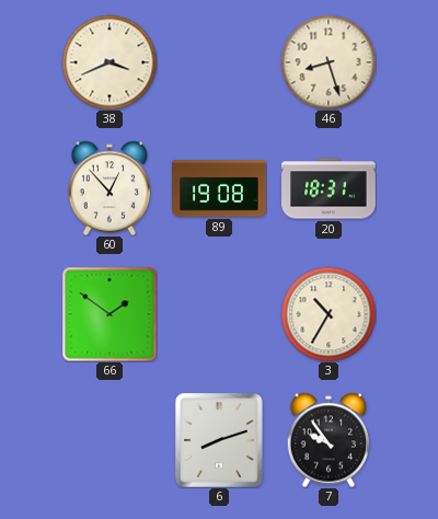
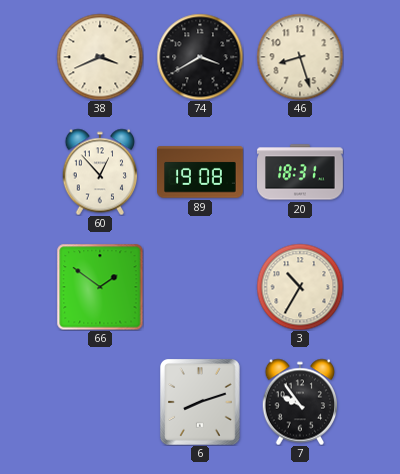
74: none -> 3:40
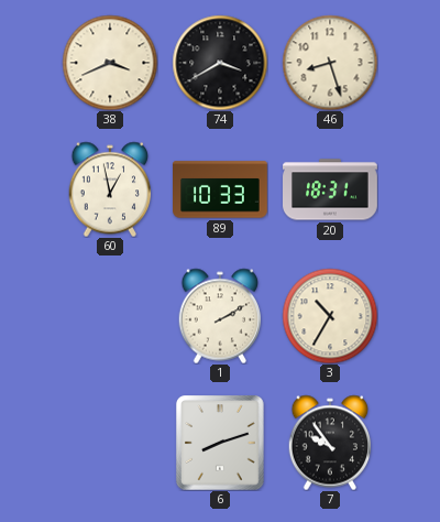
60: 12:53 -> 12:58
89: 19:08 -> 10:33
66: 1:51 -> none
1: none -> 2:10
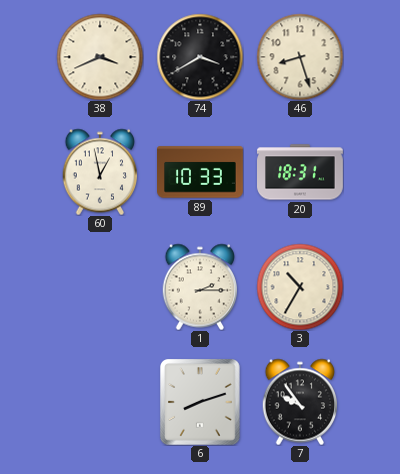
1: 2:10 -> 2:15
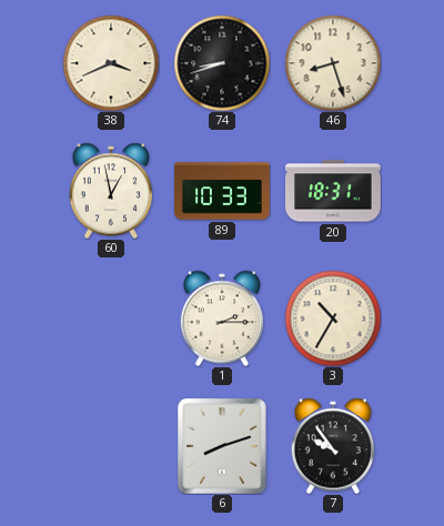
74: 3:40 -> 8:42
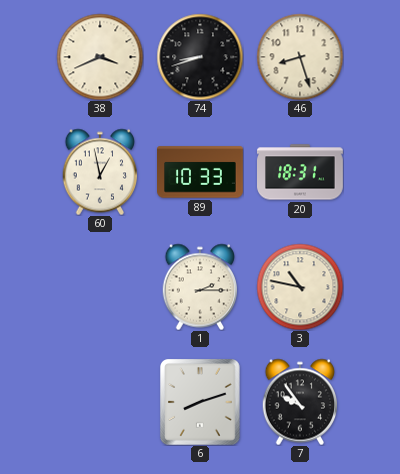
3: 10:35 -> 10:47
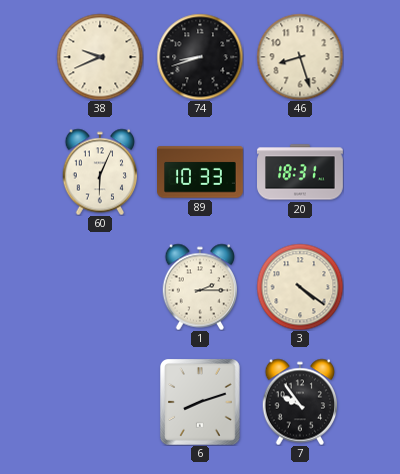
38: 3:41 -> 9:41
60: 12:58 -> 6:04
3: 10:47 -> 4:21
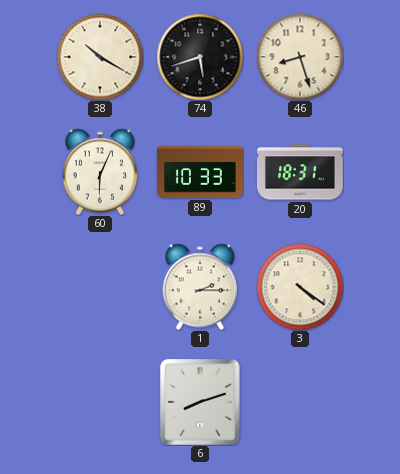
38: 9:41 -> 10:20
74: 8:42 -> 5:42
7: 9:54 -> none
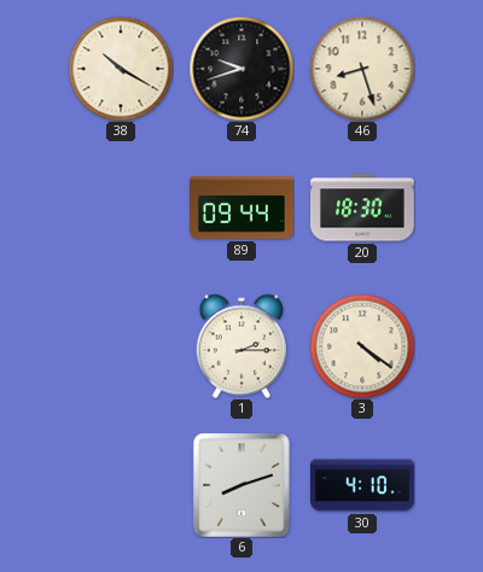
74: 5:42 -> 9:42
60: 6:04 -> none
89: 10:33 -> 09:44
20: 18:31 -> 18:30
30: none -> 4:10
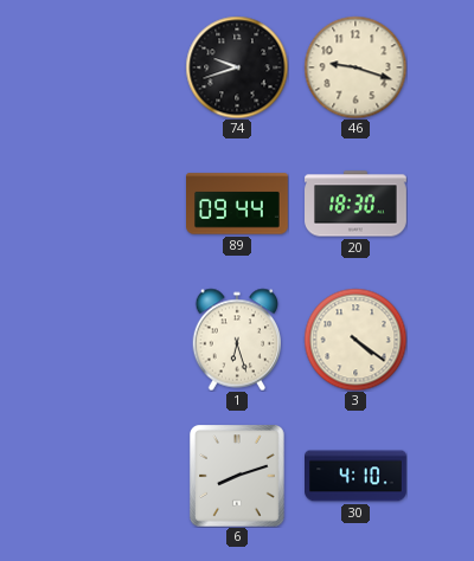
38: 10:20 -> none
46: 8:27 -> 9:18
1: 2:15 -> 6:27
